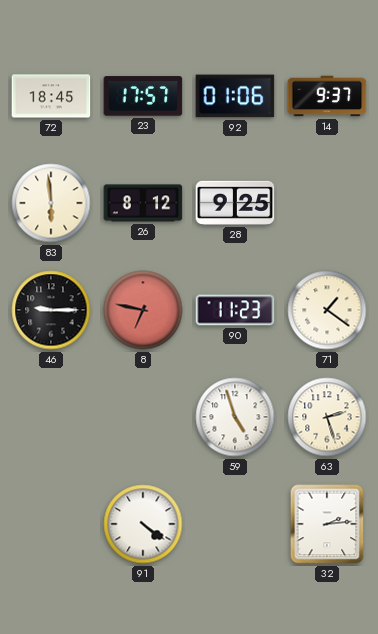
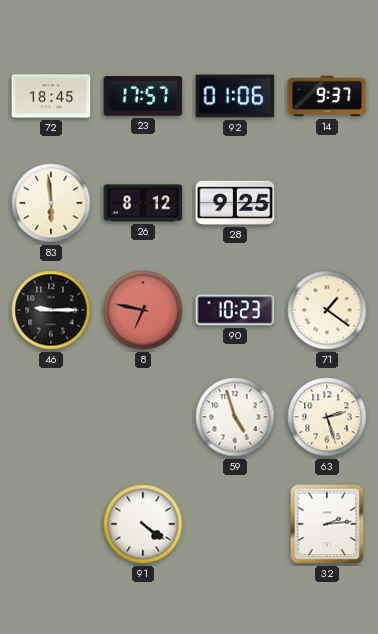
90: 11:23 -> 10:23
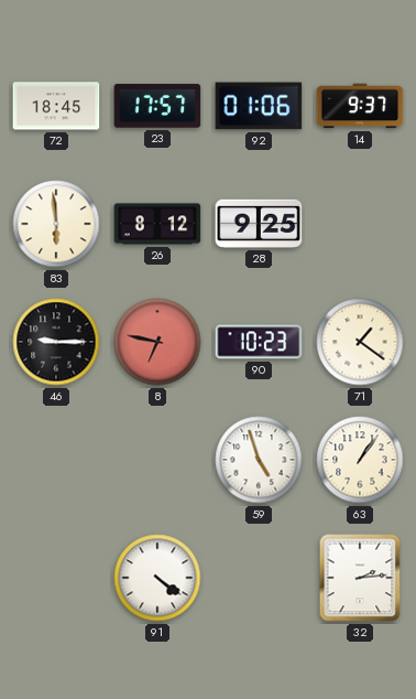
63: 2:27 -> 1:06
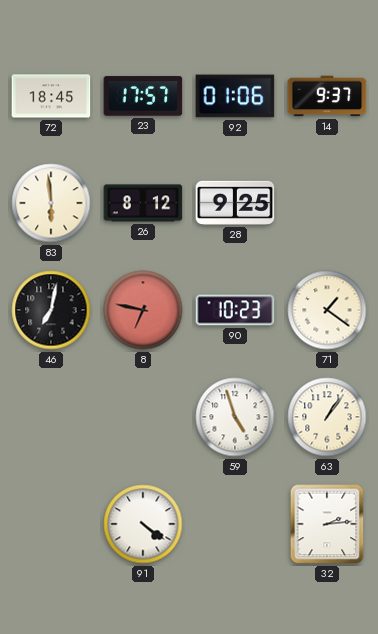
46: 9:15 -> 7:02
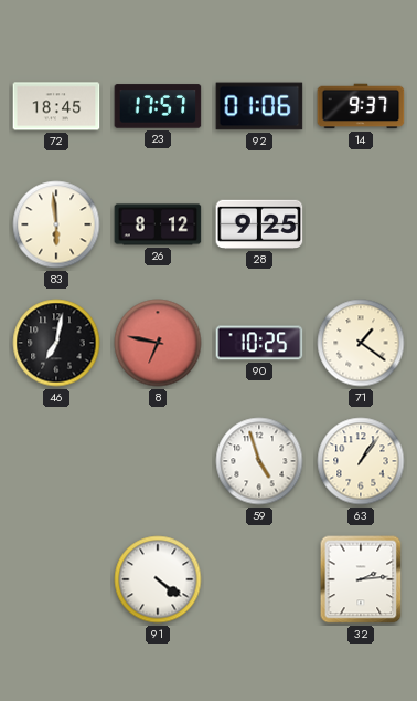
90: 10:23 -> 10:25
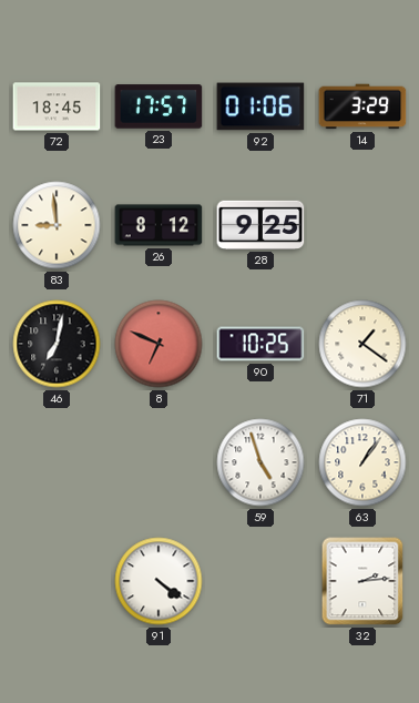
14: 9:37 -> 3:29
83: 5:59 -> 8:59
8: 6:47 -> 6:49
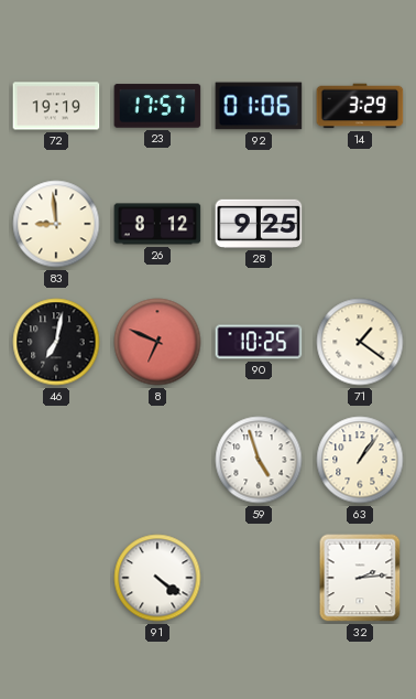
72: 18:45 -> 19:19
